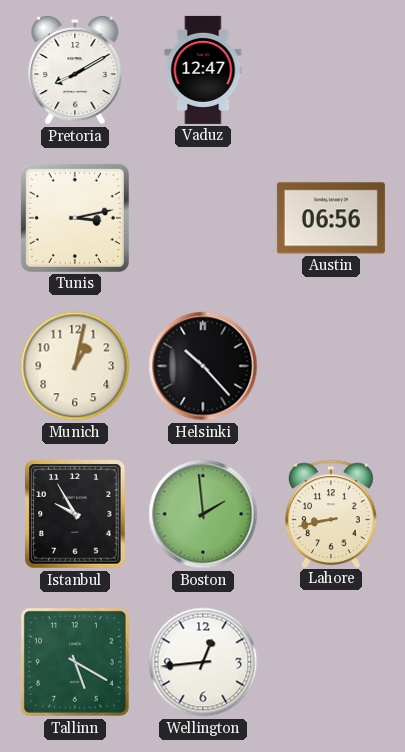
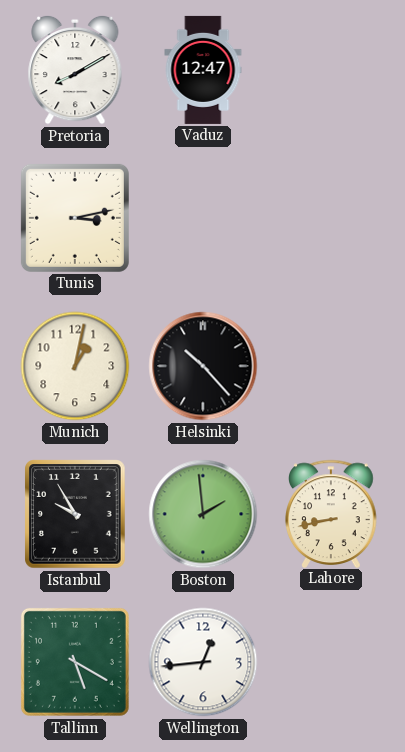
Austin: 06:56 -> none
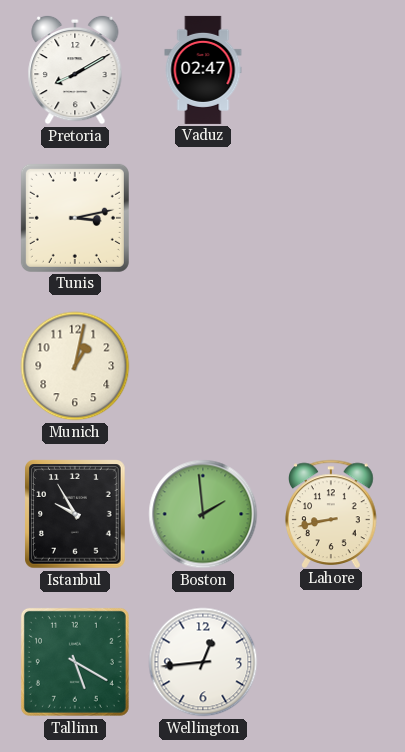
Vaduz: 12:47 -> 02:47
Helsinki: 10:23 -> none
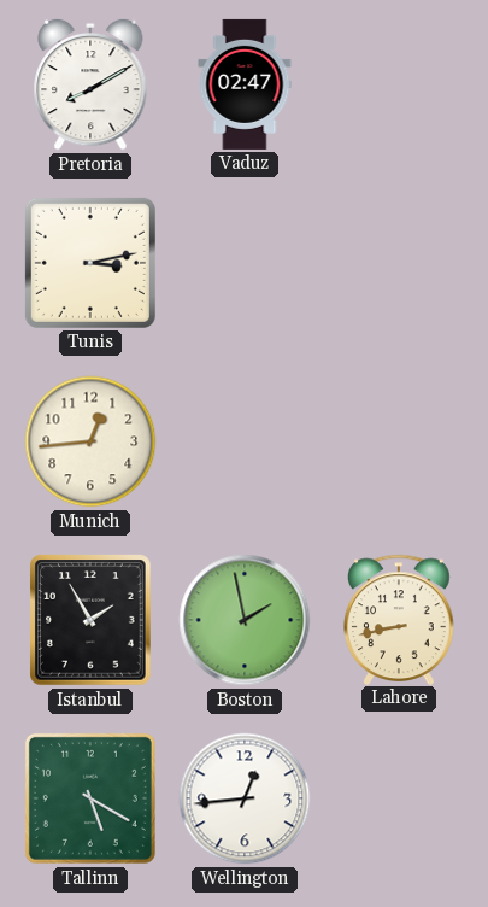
Munich: 1:02 -> 12:44
Istanbul: 9:55 -> 1:55
Boston: 1:59 -> 1:58
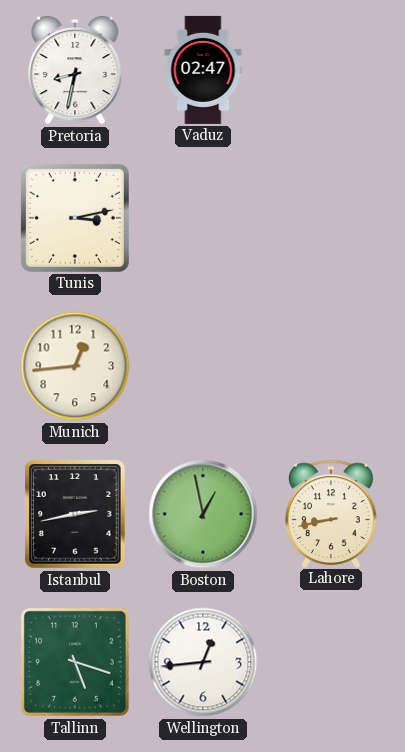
Pretoria: 8:10 -> 8:32
Istanbul: 1:55 -> 2:43
Boston: 1:58 -> 12:58
Tallinn: 5:20 -> 5:18
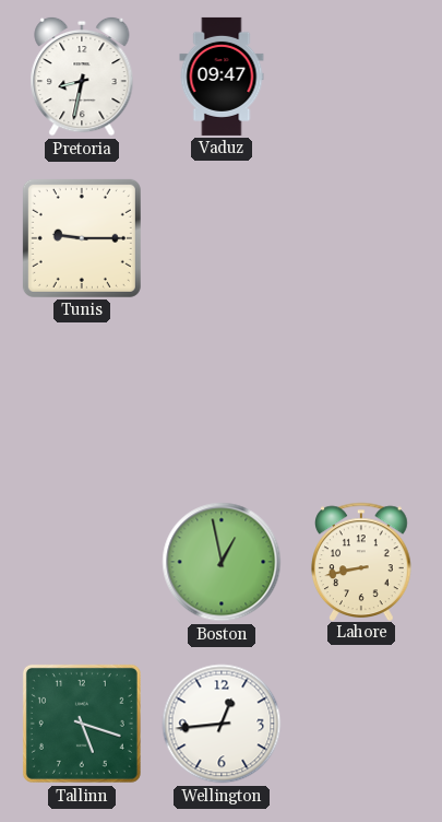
Vaduz: 02:47 -> 09:47
Tunis: 3:13 -> 9:15
Munich: 12:44 -> none
Istanbul: 2:43 -> none
